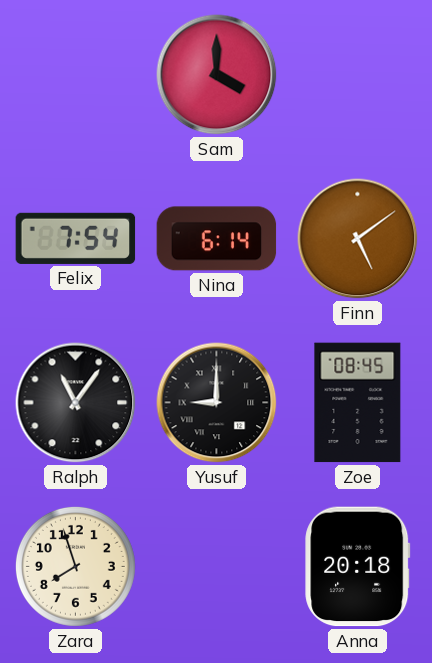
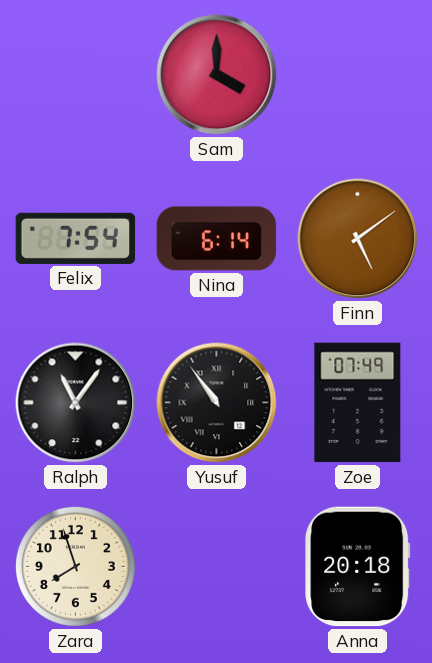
Yusuf: 9:00 -> 10:54
Zoe: 08:45 -> 07:49
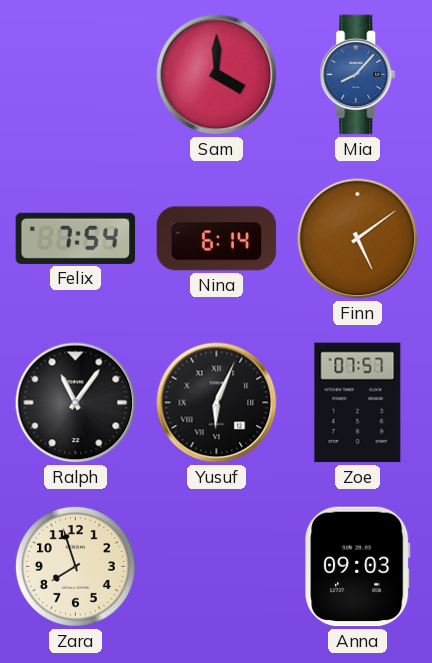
Mia: none -> 8:07
Yusuf: 10:54 -> 6:04
Zoe: 07:49 -> 07:57
Anna: 20:18 -> 09:03
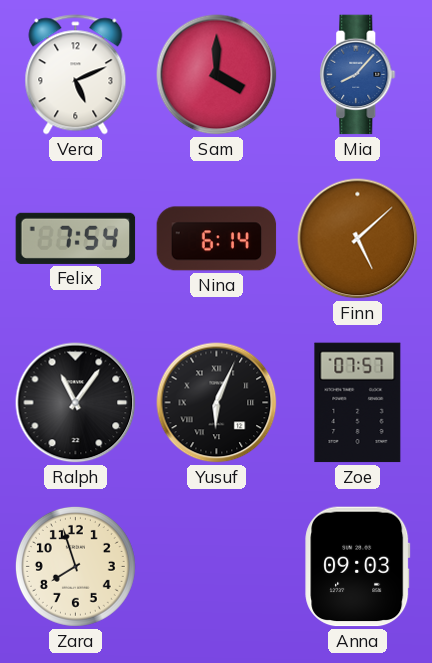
Vera: none -> 5:11
Finn: 5:09 -> 5:08
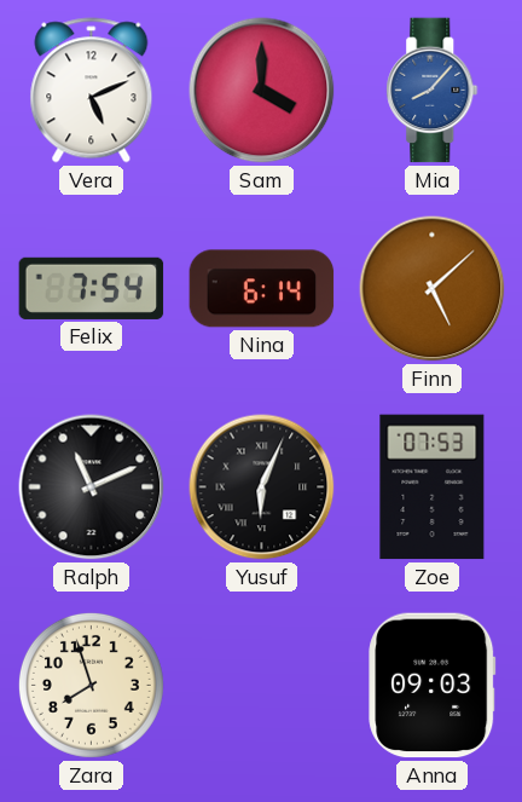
Ralph: 11:06 -> 11:11
Zoe: 07:57 -> 07:53
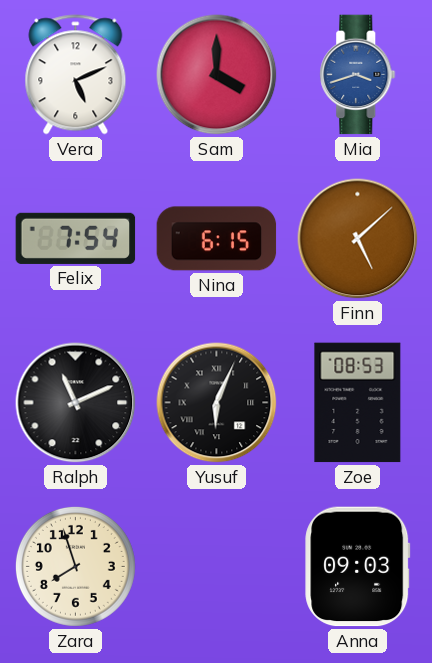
Mia: 8:07 -> 3:42
Nina: 6:14 -> 6:15
Zoe: 07:53 -> 08:53
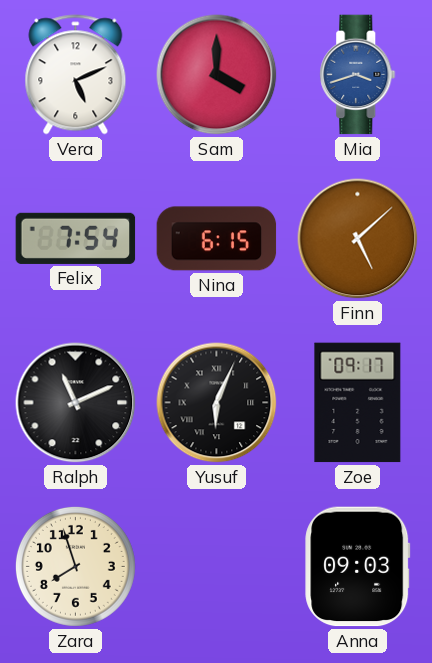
Zoe: 08:53 -> 09:17
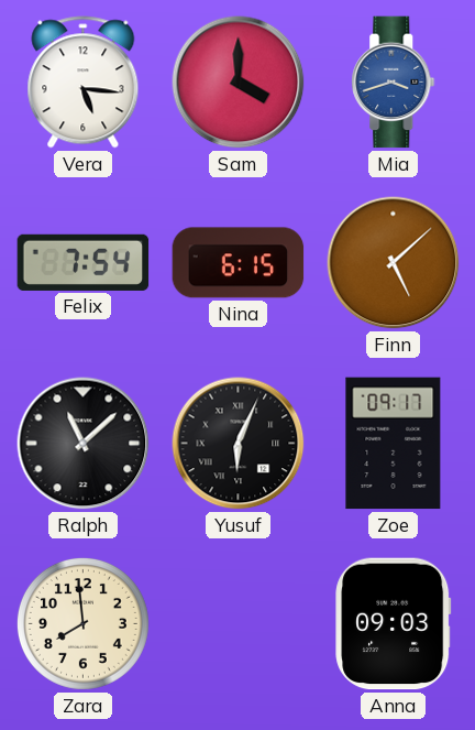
Vera: 5:11 -> 5:16
Ralph: 11:11 -> 11:08
Zara: 7:57 -> 7:59
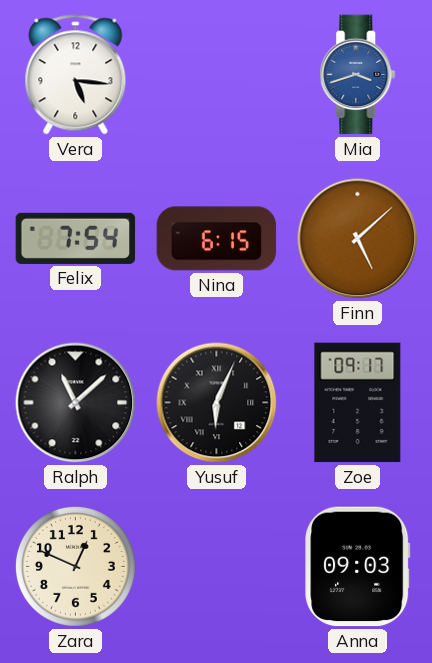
Sam: 4:00 -> none
Zara: 7:59 -> 12:49
